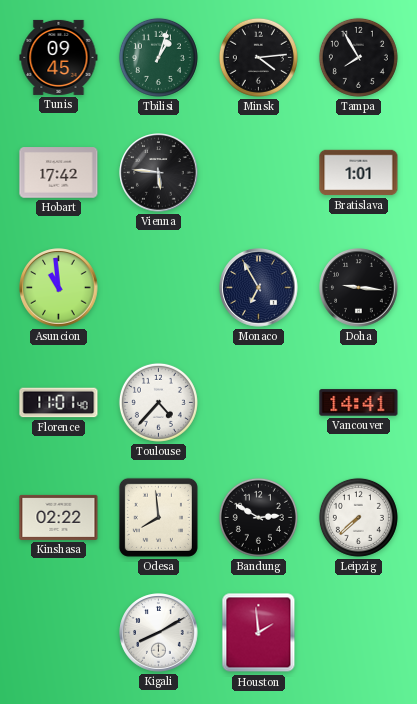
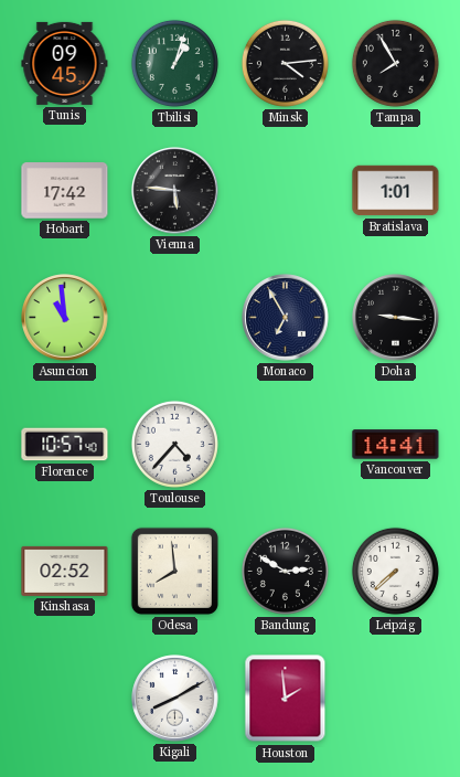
Florence: 11:01 -> 10:57
Kinshasa: 02:22 -> 02:52
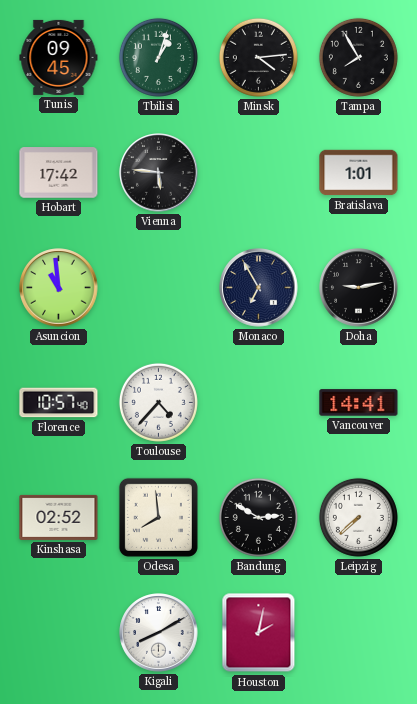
Doha: 9:16 -> 9:13
Houston: 1:59 -> 2:02
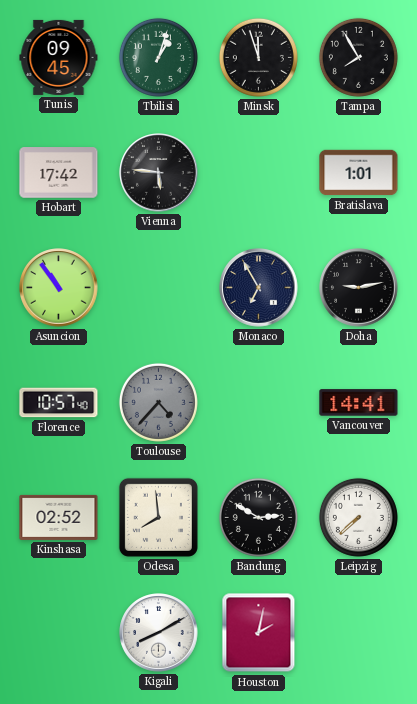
Minsk: 4:14 -> 11:57
Asuncion: 10:59 -> 10:54
Toulouse dial: white -> grey
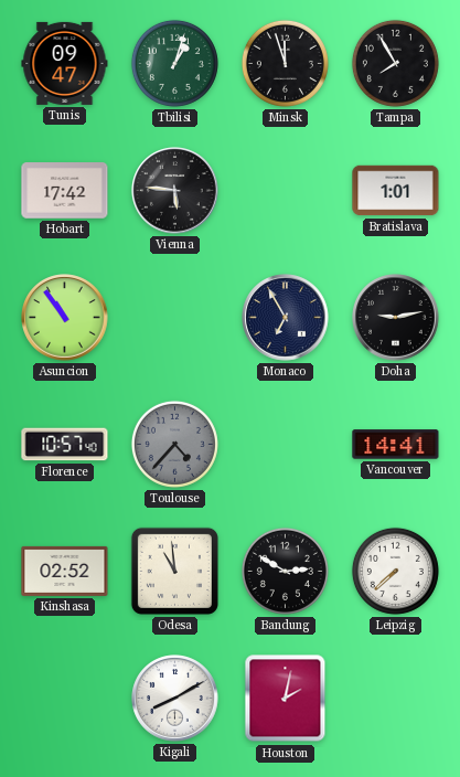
Tunis: 09:45 -> 09:47
Odesa: 7:59 -> 10:59
